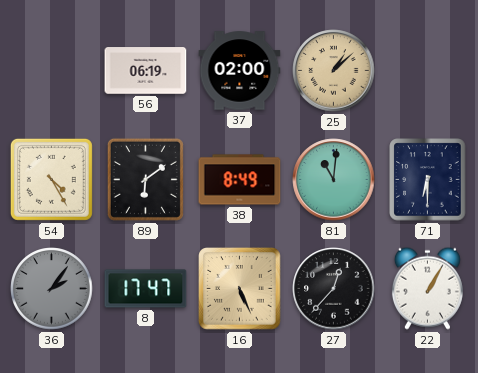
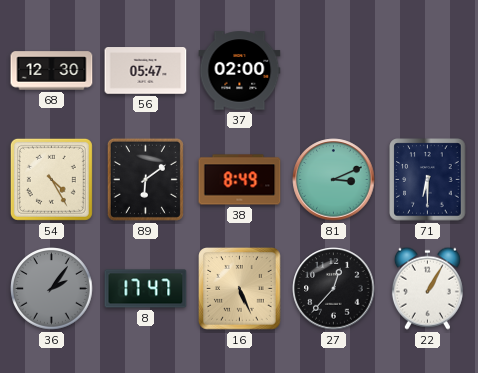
68: none -> 12:30
56: 06:19 -> 05:47
25: 1:08 -> none
81: 11:01 -> 3:11
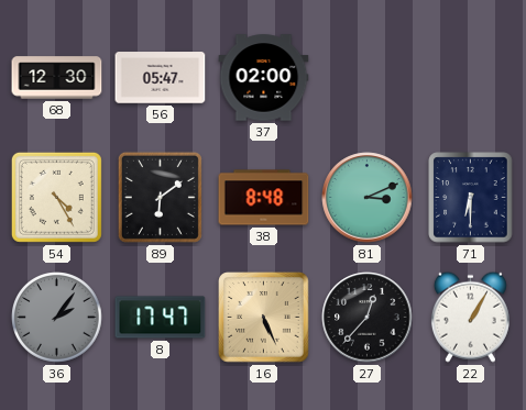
38: 8:49 -> 8:48
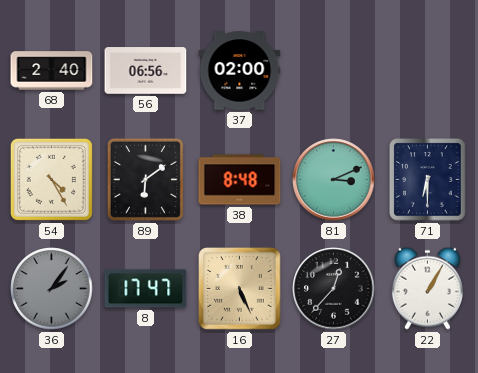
68: 12:30 -> 2:40
56: 05:47 -> 06:56
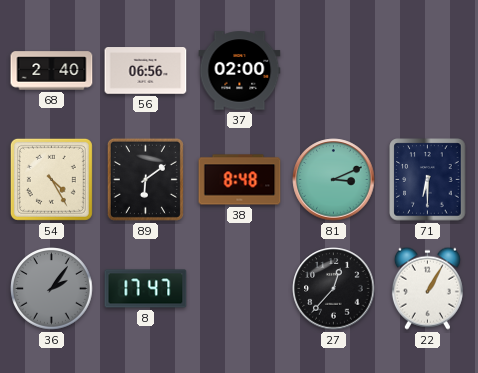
16: 5:26 -> none
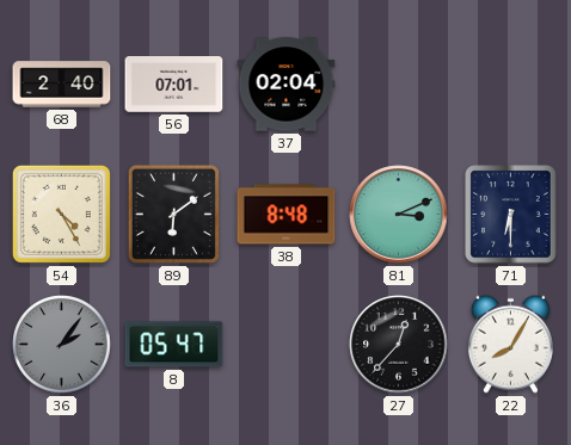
56: 06:56 -> 07:01
37: 02:00 -> 02:04
8: 17:47 -> 05:47
22: 1:05 -> 8:05
